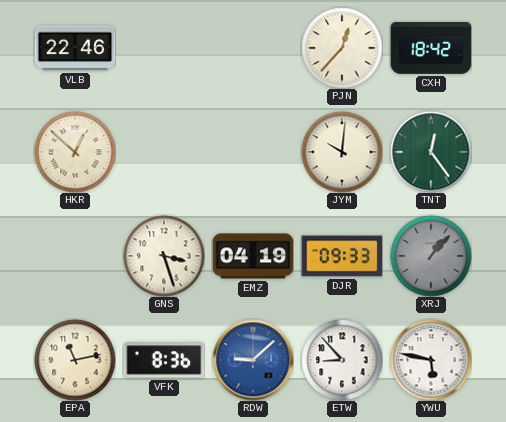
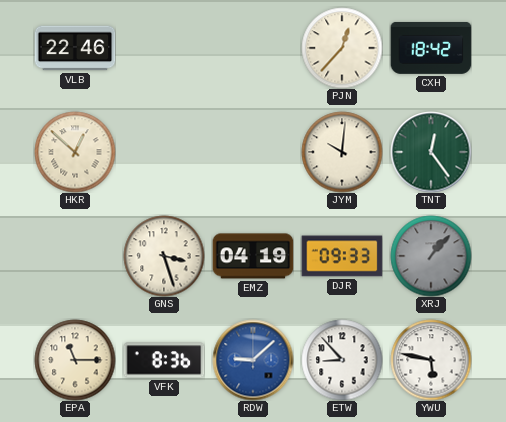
EPA: 11:13 -> 11:15
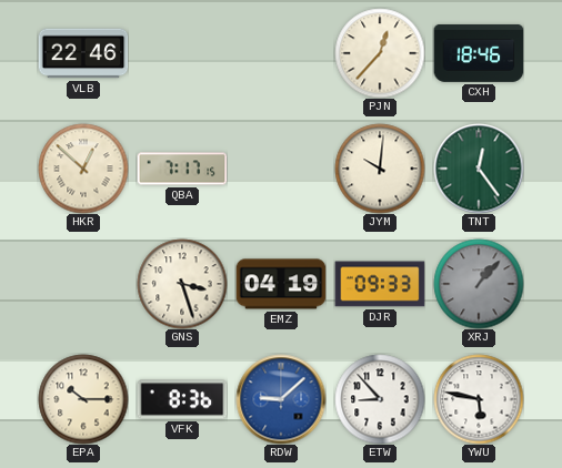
CXH: 18:42 -> 18:46
QBA: none -> 7:17
EPA: 11:15 -> 10:15
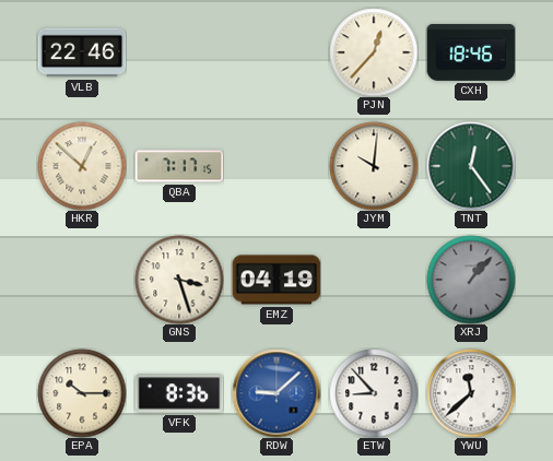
DJR: 09:33 -> none
YWU: 5:47 -> 11:38
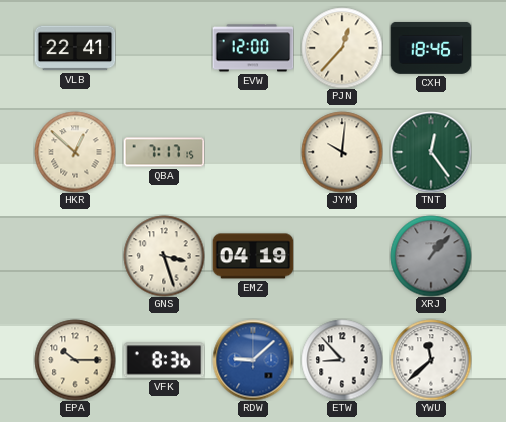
VLB: 22:46 -> 22:41
EVW: none -> 12:00
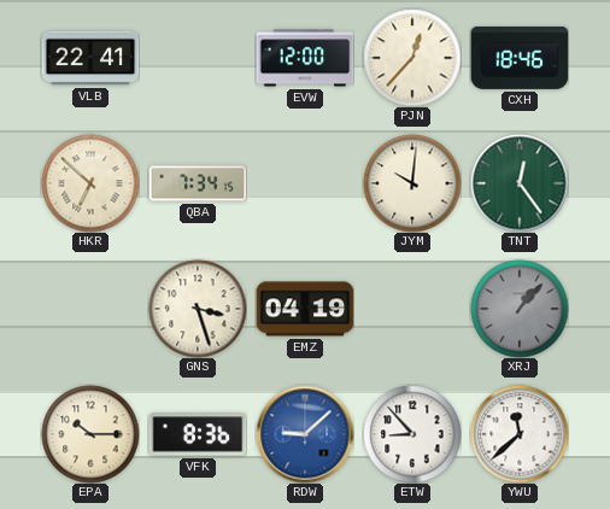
HKR: 12:52 -> 6:52
QBA: 7:17 -> 7:34
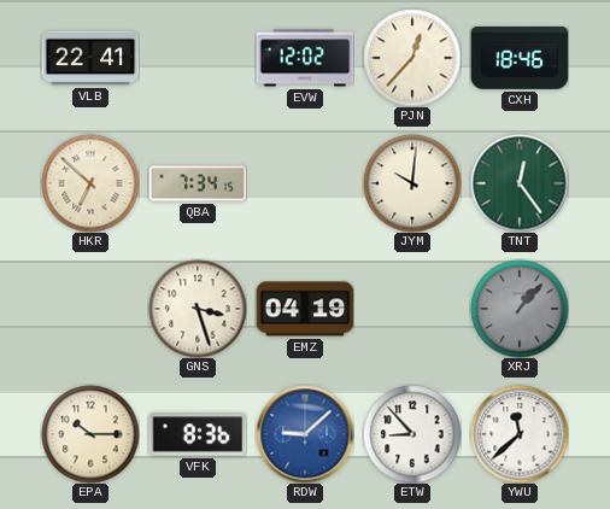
EVW: 12:00 -> 12:02
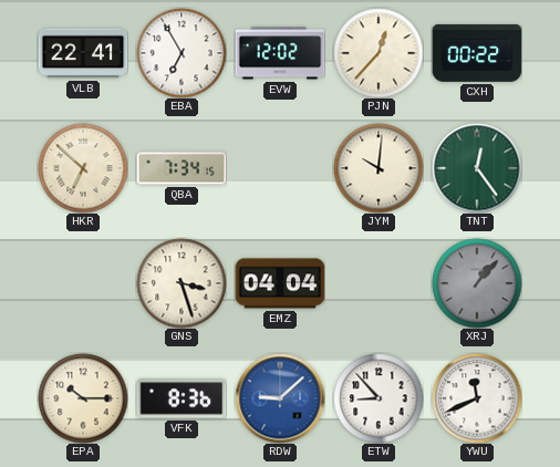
EBA: none -> 6:55
CXH: 18:46 -> 00:22
EMZ: 04:19 -> 04:04
YWU: 11:38 -> 11:41
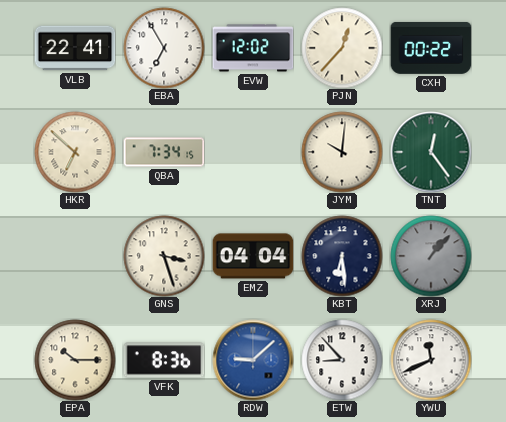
KBT: none -> 6:29
